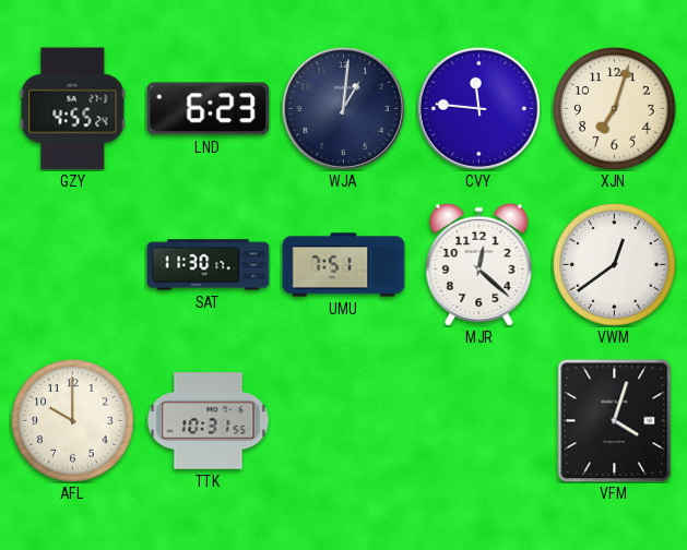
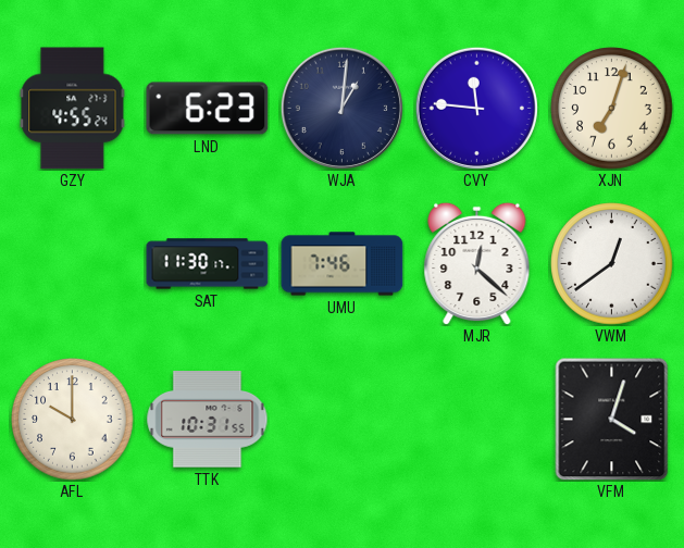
UMU: 7:51 -> 7:46
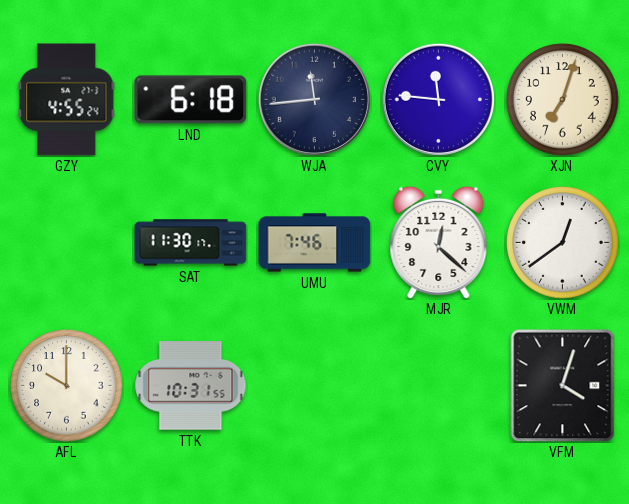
LND: 6:23 -> 6:18
WJA: 1:01 -> 11:44
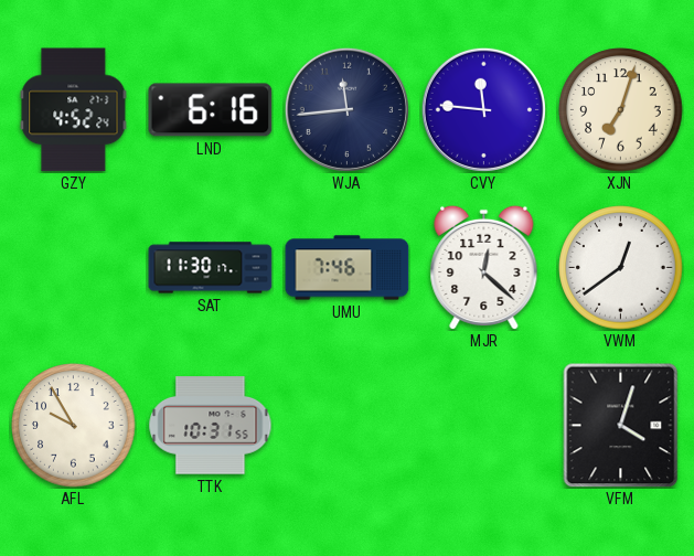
GZY: 4:55 -> 4:52
LND: 6:18 -> 6:16
AFL: 10:00 -> 9:55
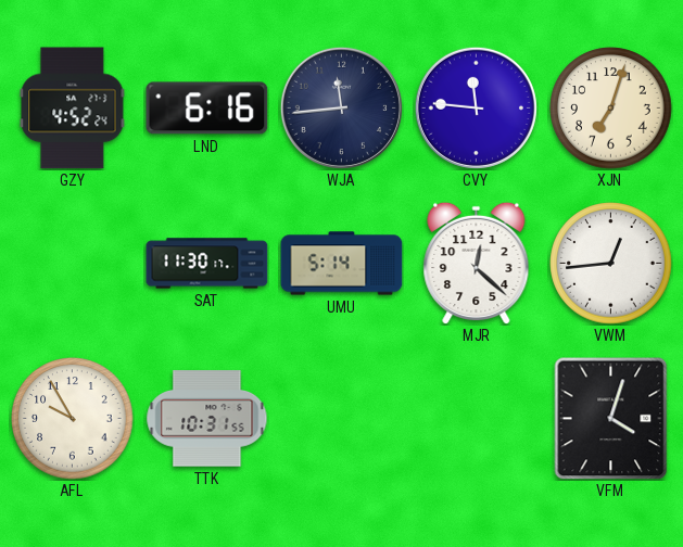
UMU: 7:46 -> 5:14
VWM: 12:39 -> 12:44
